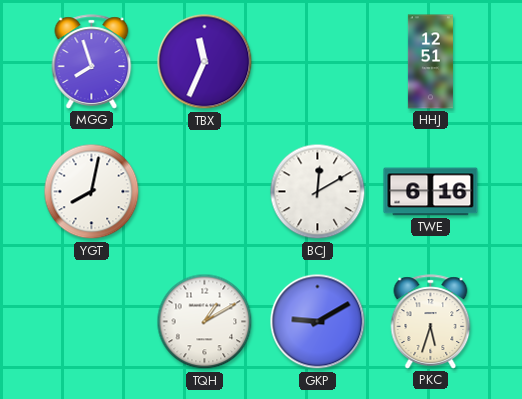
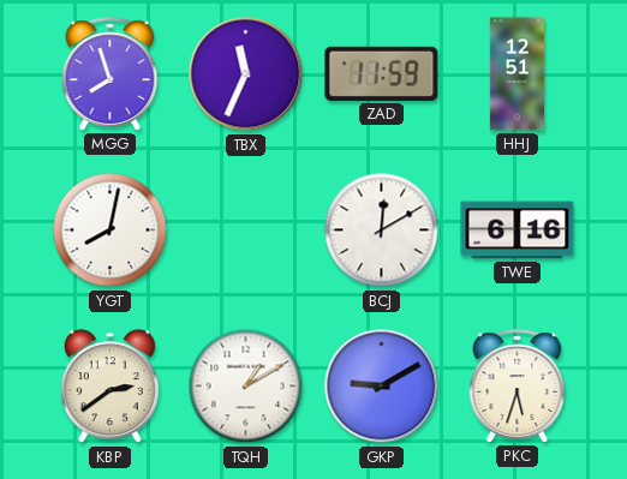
ZAD: none -> 11:59
KBP: none -> 2:39
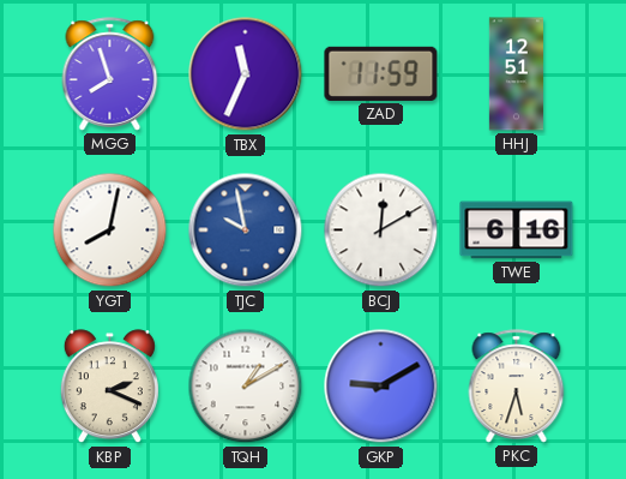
TJC: none -> 9:58
KBP: 2:39 -> 2:19
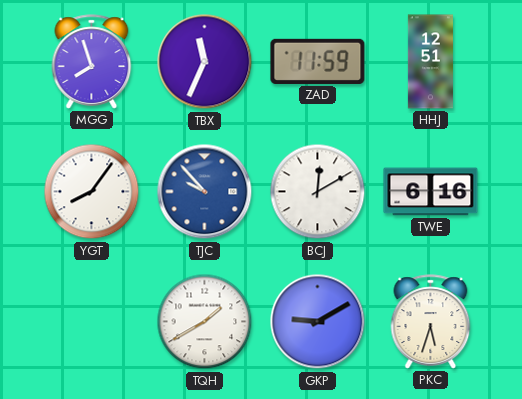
YGT: 8:02 -> 8:06
TJC: 9:58 -> 9:53
KBP: 2:19 -> none
TQH: 1:10 -> 1:40
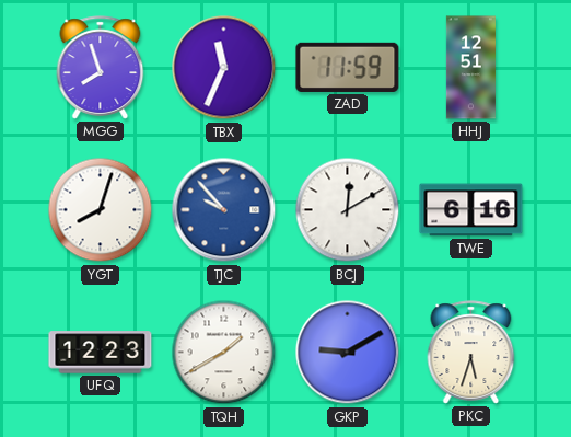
YGT: 8:06 -> 8:03
UFQ: none -> 12:23
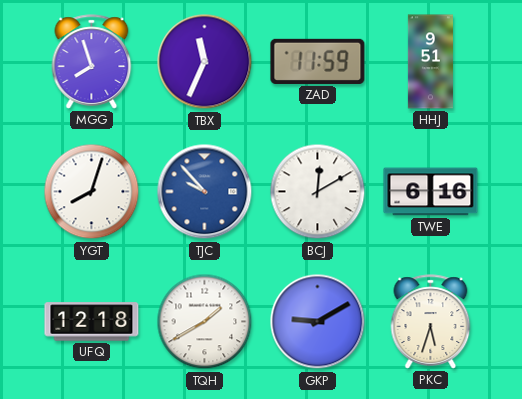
HHJ: 12:51 -> 9:51
UFQ: 12:23 -> 12:18
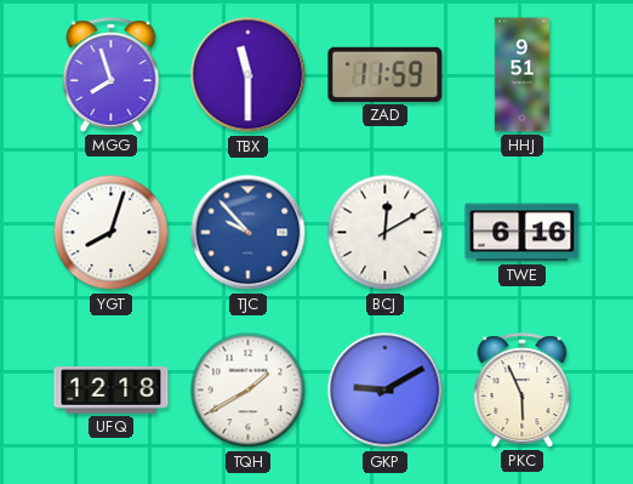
TBX: 11:34 -> 11:30
PKC: 5:33 -> 5:56
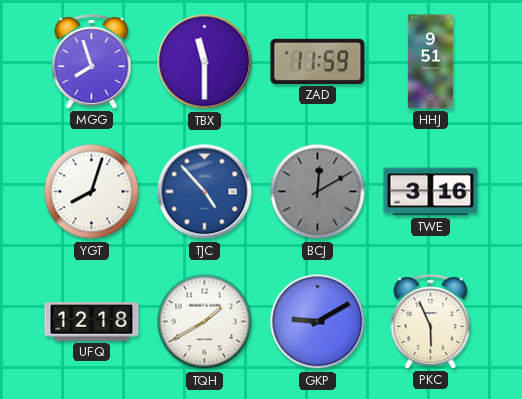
TJC: 9:53 -> 4:53
BCJ dial: white -> grey
TWE: 6:16 -> 3:16
